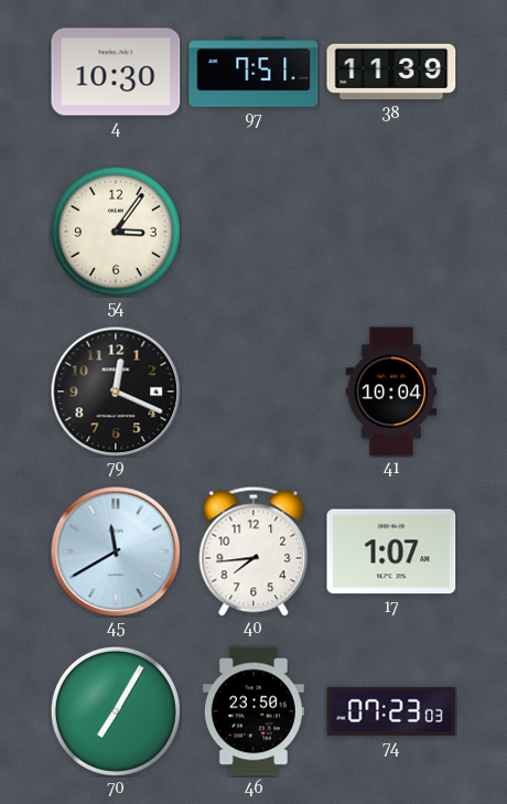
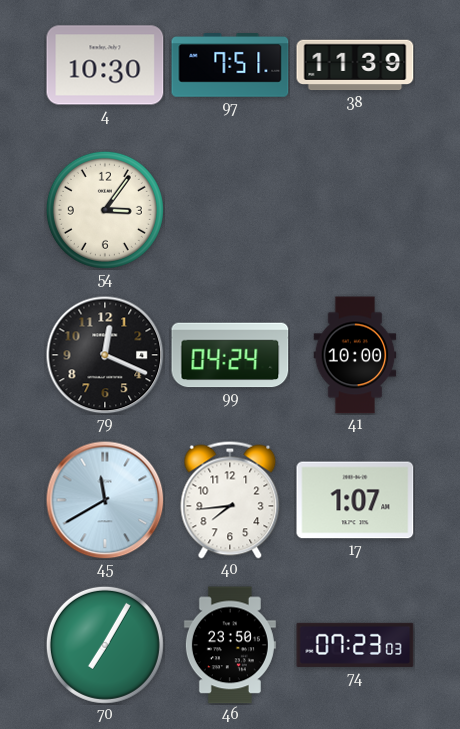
99: none -> 04:24
41: 10:04 -> 10:00
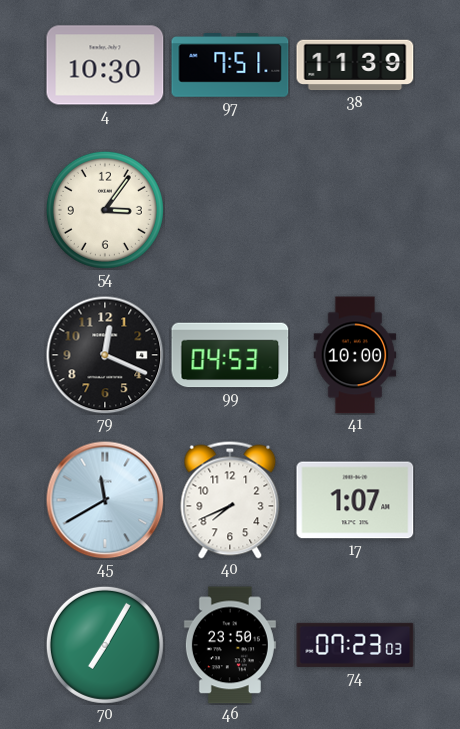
99: 04:24 -> 04:53
40: 7:44 -> 7:41
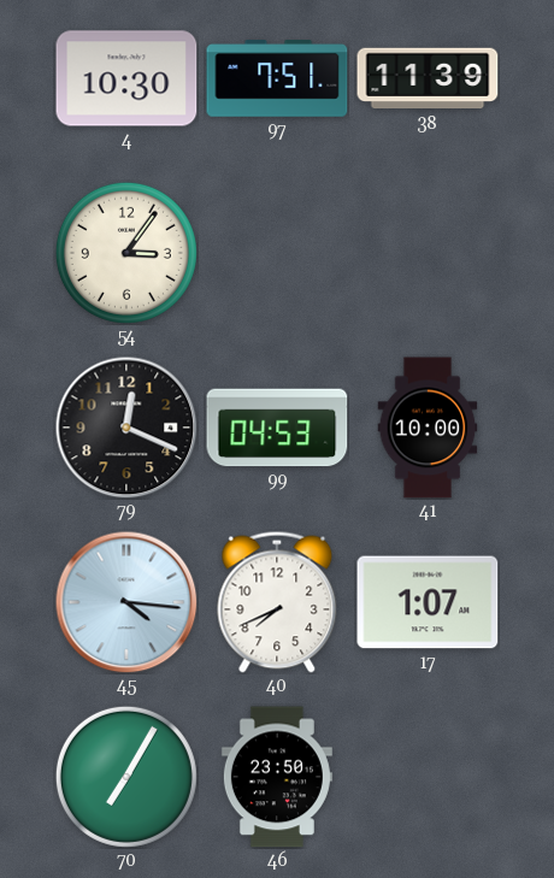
45: 11:40 -> 4:16
74: 07:23 -> none
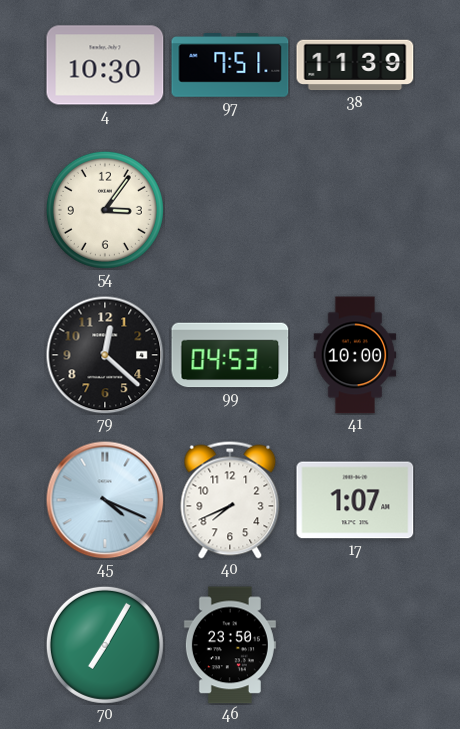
79: 12:19 -> 12:22
45: 4:16 -> 4:19
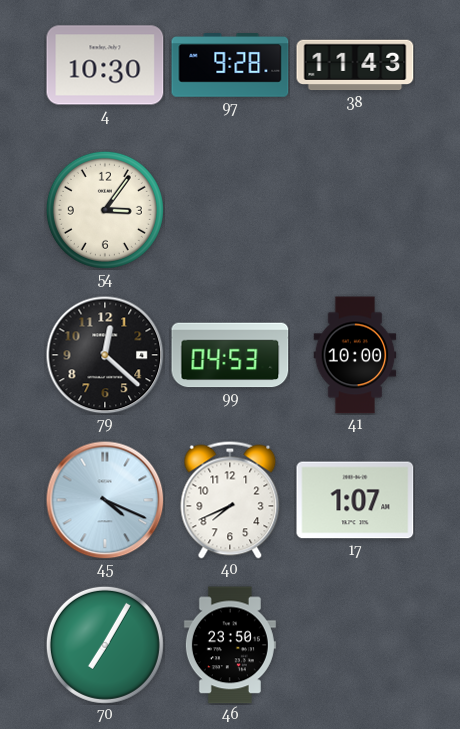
97: 7:51 -> 9:28
38: 11:39 -> 11:43
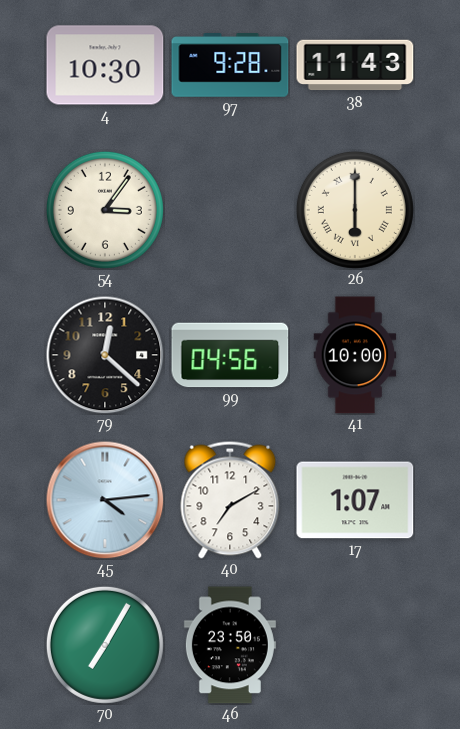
26: none -> 6:00
99: 04:53 -> 04:56
45: 4:19 -> 4:14
40: 7:41 -> 7:10
